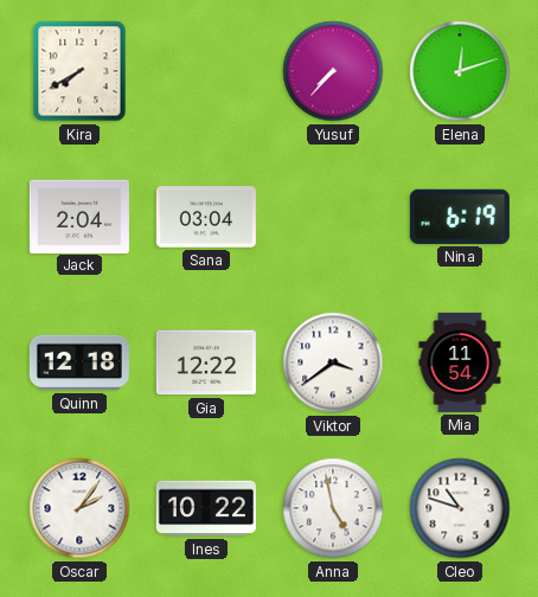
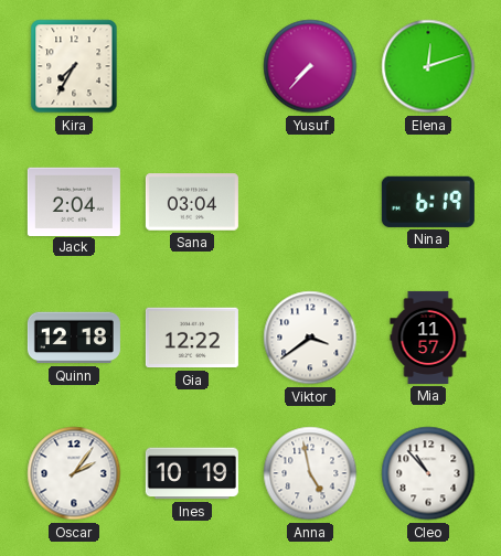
Kira: 7:40 -> 7:35
Mia: 11:54 -> 11:57
Ines: 10:22 -> 10:19
Cleo: 10:48 -> 10:53
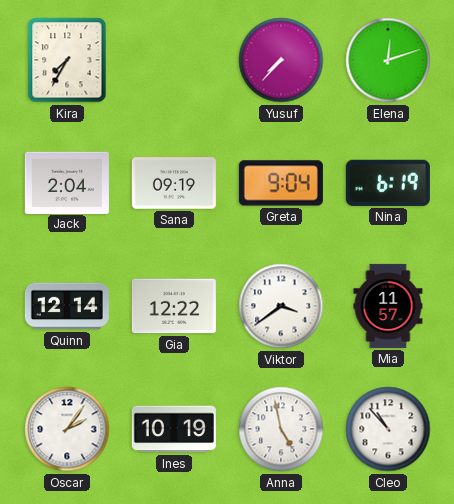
Sana: 03:04 -> 09:19
Greta: none -> 9:04
Quinn: 12:18 -> 12:14
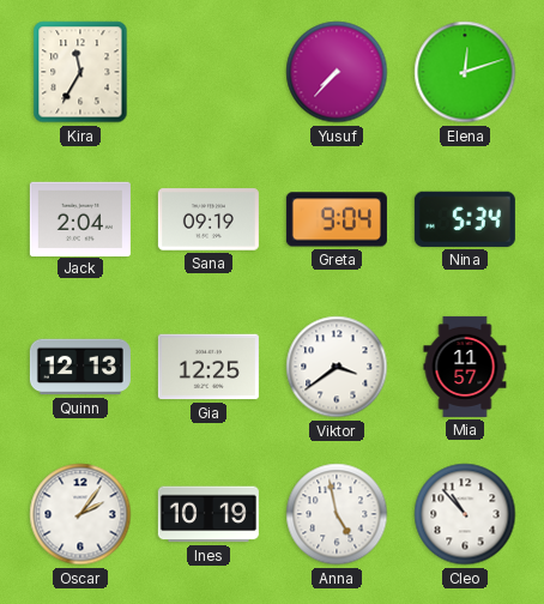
Kira: 7:35 -> 11:35
Nina: 6:19 -> 5:34
Quinn: 12:14 -> 12:13
Gia: 12:22 -> 12:25
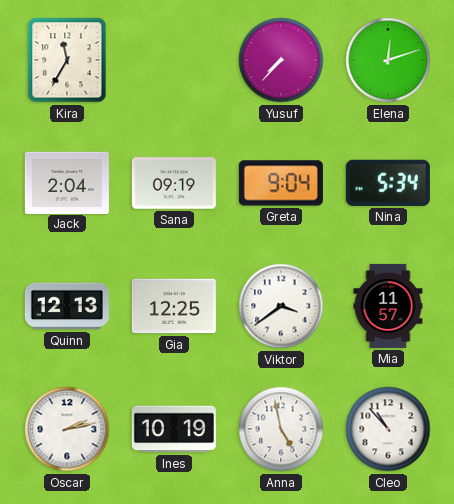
Oscar: 2:06 -> 2:13
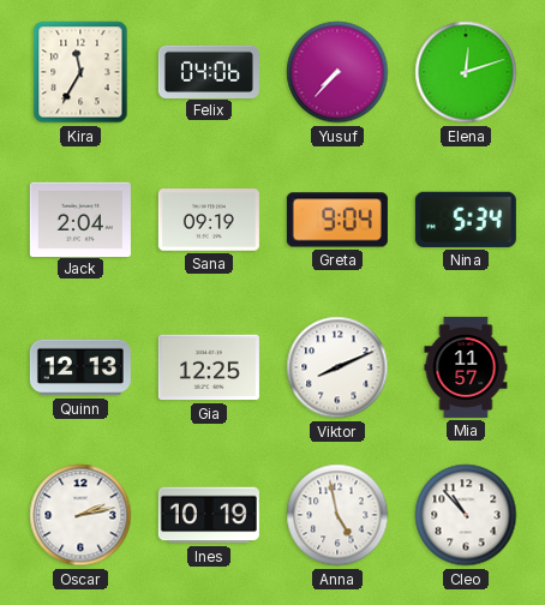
Felix: none -> 04:06
Viktor: 3:39 -> 8:11
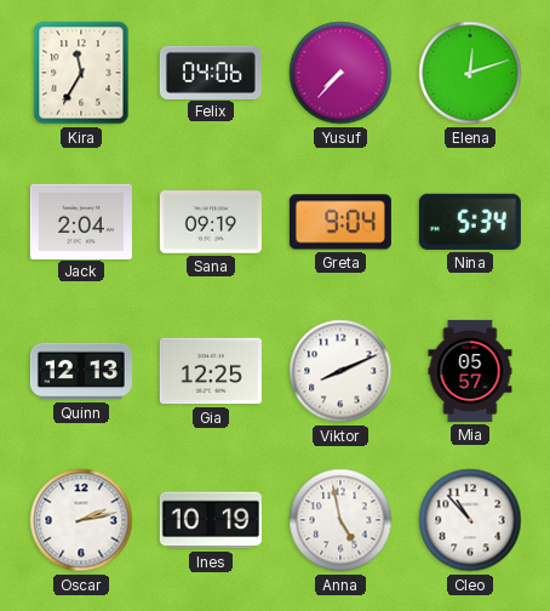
Mia: 11:57 -> 05:57
